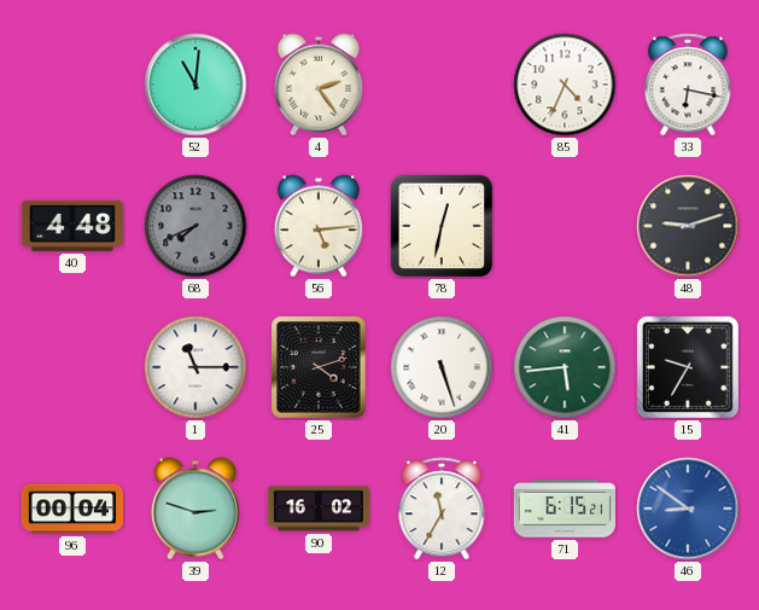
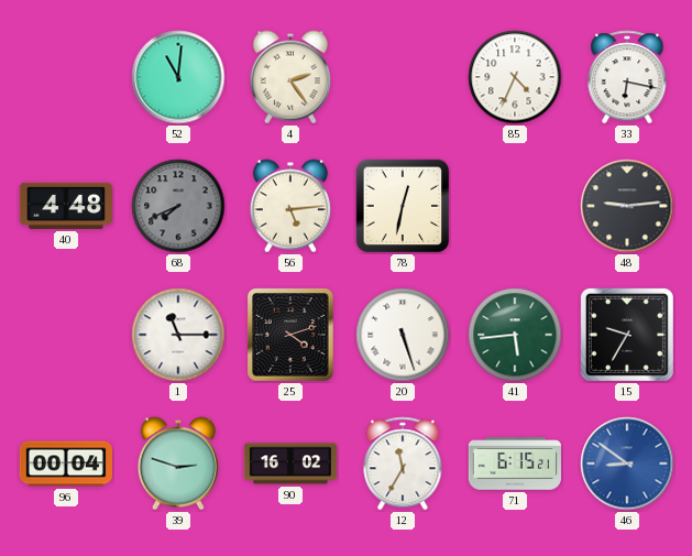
48: 9:12 -> 9:14
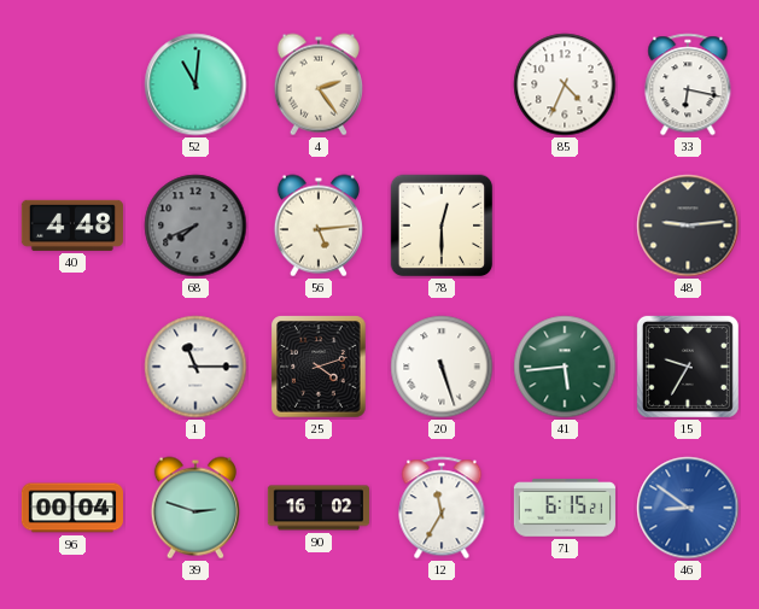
78: 12:32 -> 12:30
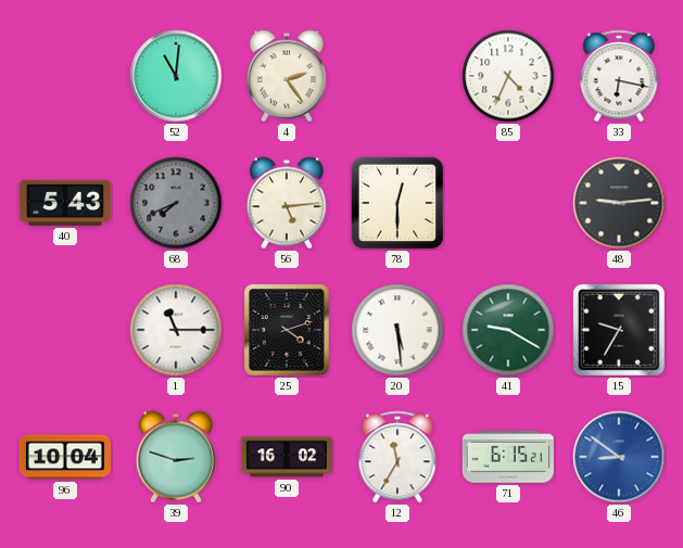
40: 4:48 -> 5:43
20: 5:27 -> 5:29
41: 5:44 -> 9:20
96: 00:04 -> 10:04
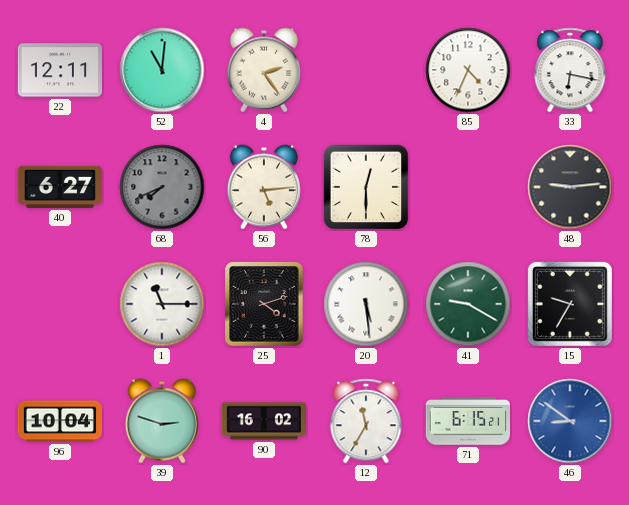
22: none -> 12:11
40: 5:43 -> 6:27
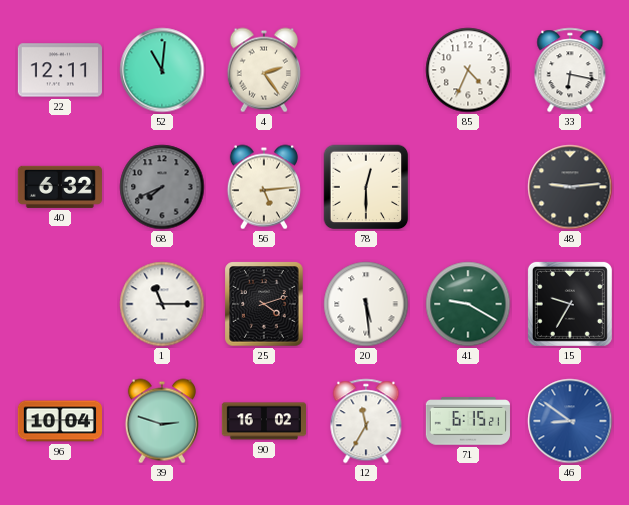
40: 6:27 -> 6:32
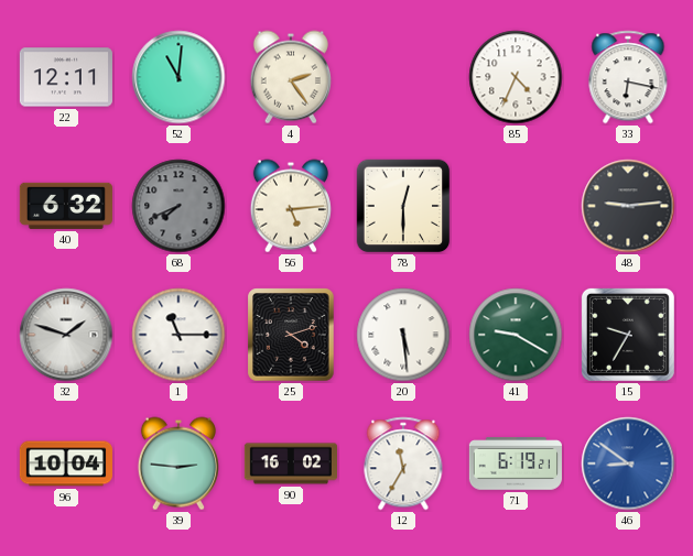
32: none -> 1:48
39: 2:48 -> 2:46
71: 6:15 -> 6:19
